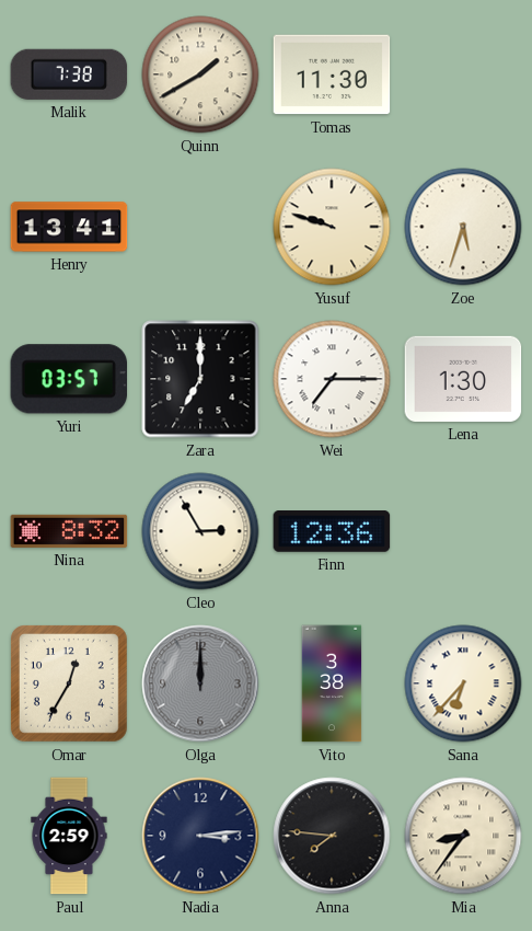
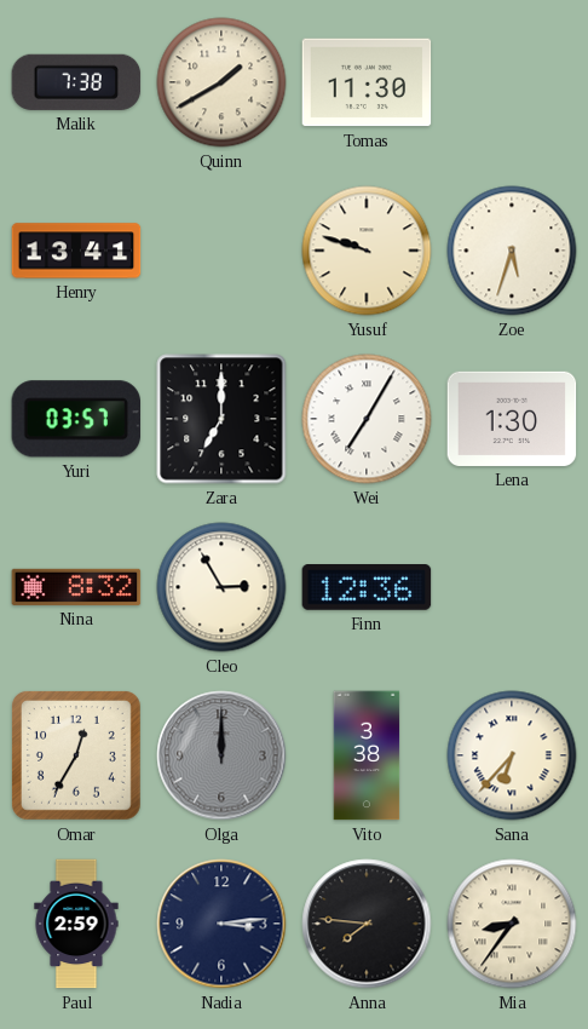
Wei: 7:15 -> 7:05
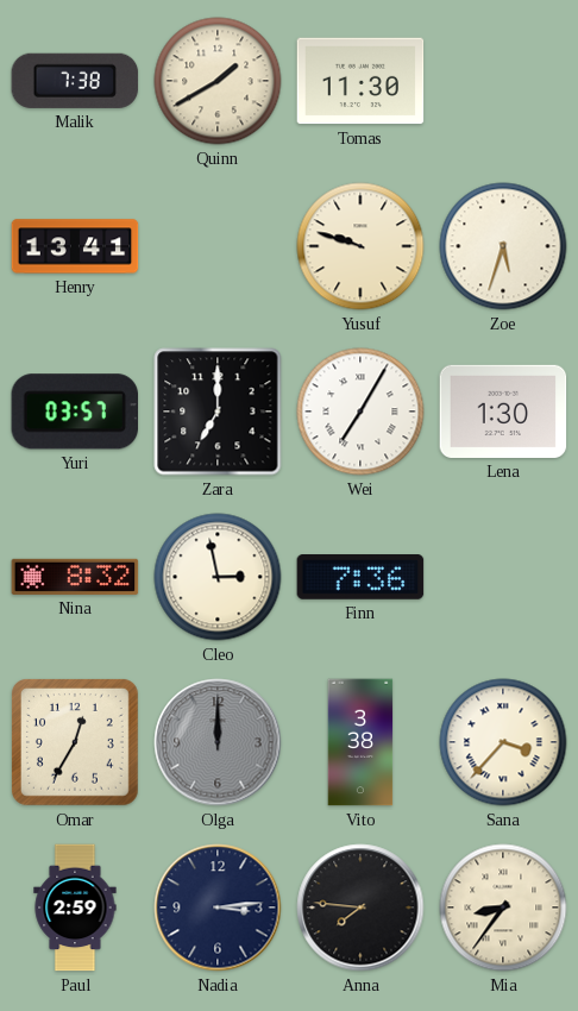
Cleo: 2:55 -> 2:58
Finn: 12:36 -> 7:36
Sana: 6:37 -> 3:37
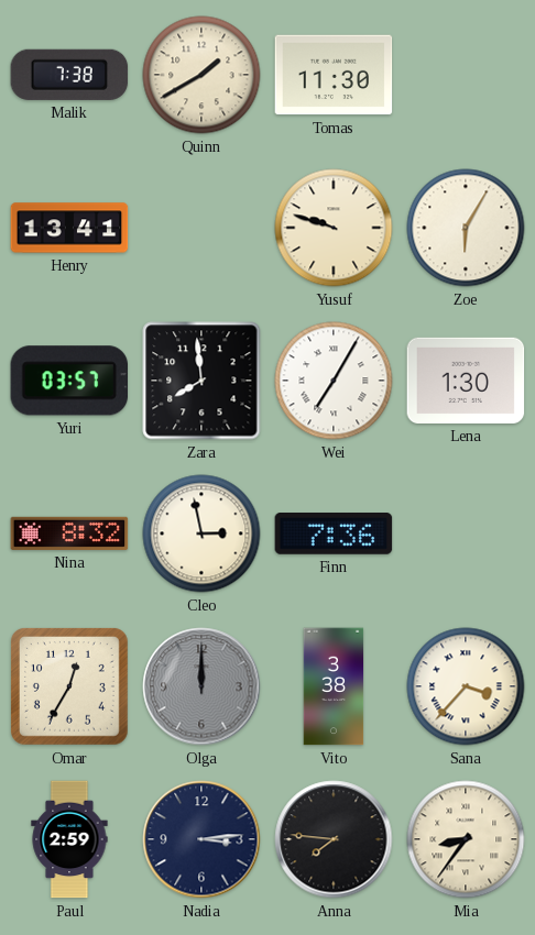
Zoe: 5:33 -> 6:05
Zara: 7:00 -> 7:59
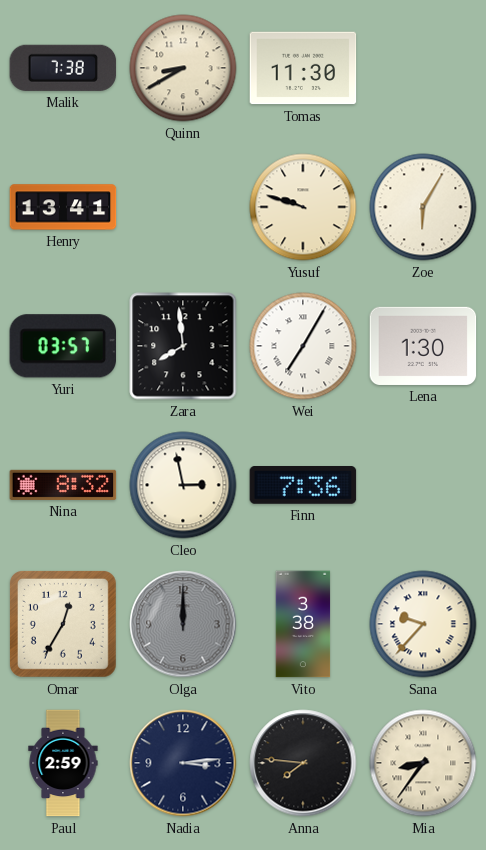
Quinn: 1:40 -> 8:40
Sana: 3:37 -> 9:37
